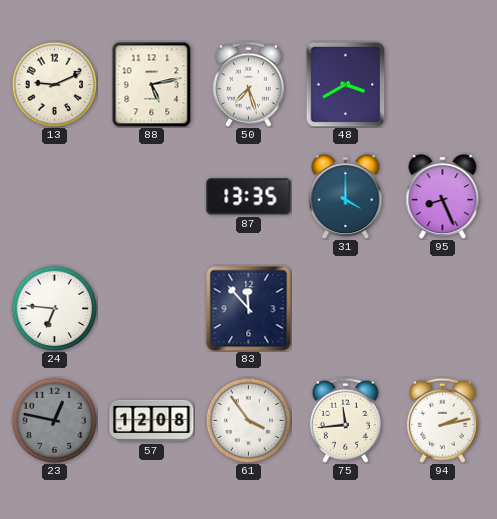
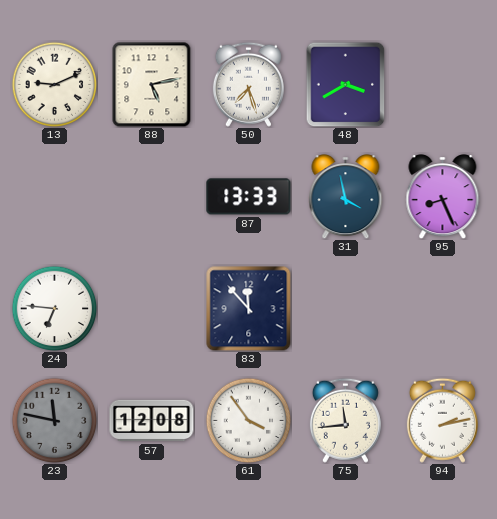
87: 13:35 -> 13:33
31: 4:00 -> 3:58
23: 12:47 -> 11:47
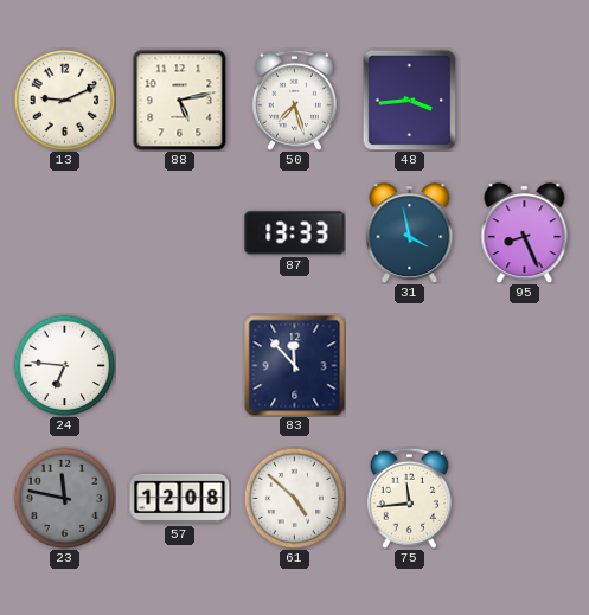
48: 3:40 -> 3:44
61: 3:54 -> 4:52
94: 2:13 -> none
